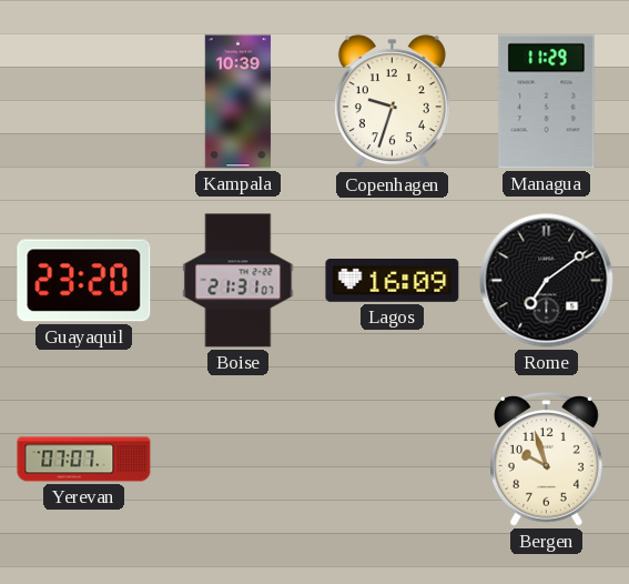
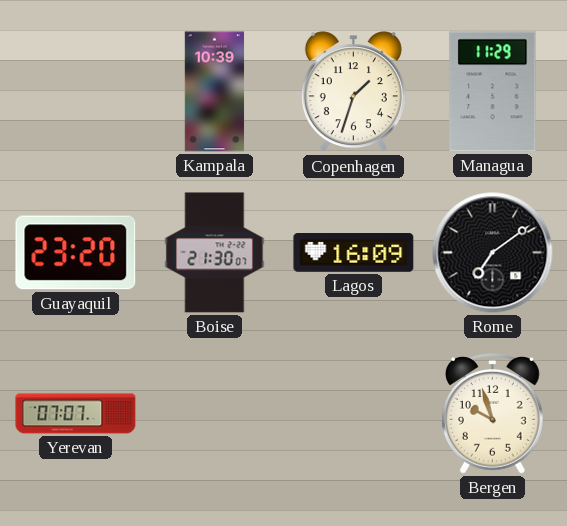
Copenhagen: 9:33 -> 1:33
Boise: 21:31 -> 21:30
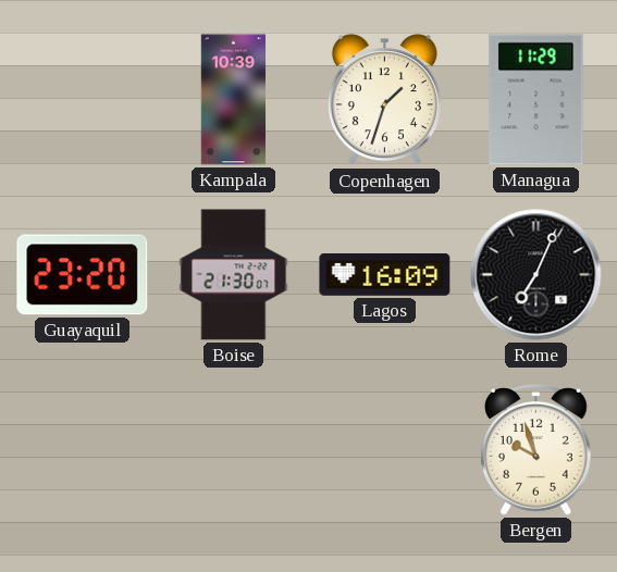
Rome: 7:09 -> 7:04
Yerevan: 07:07 -> none
